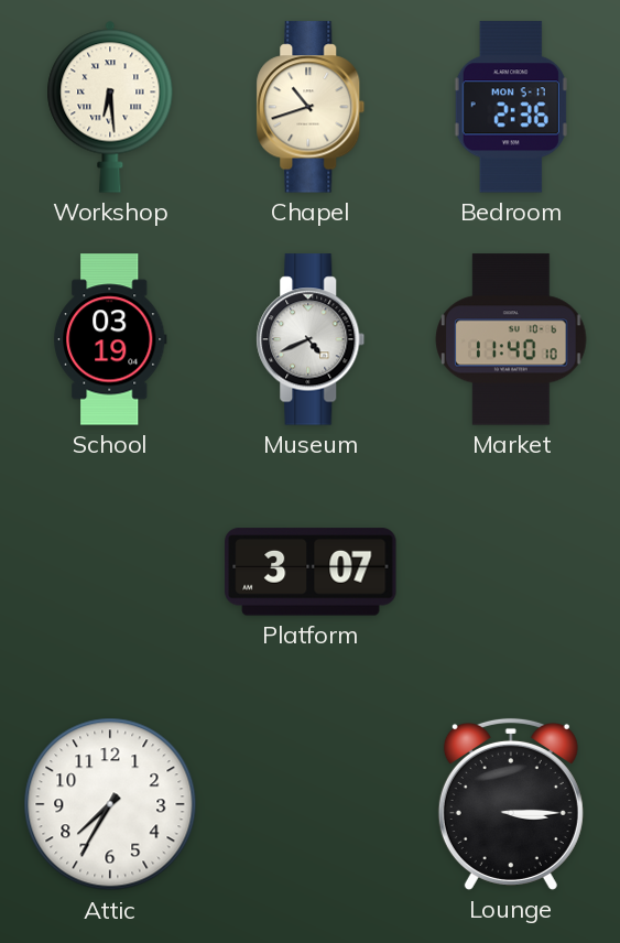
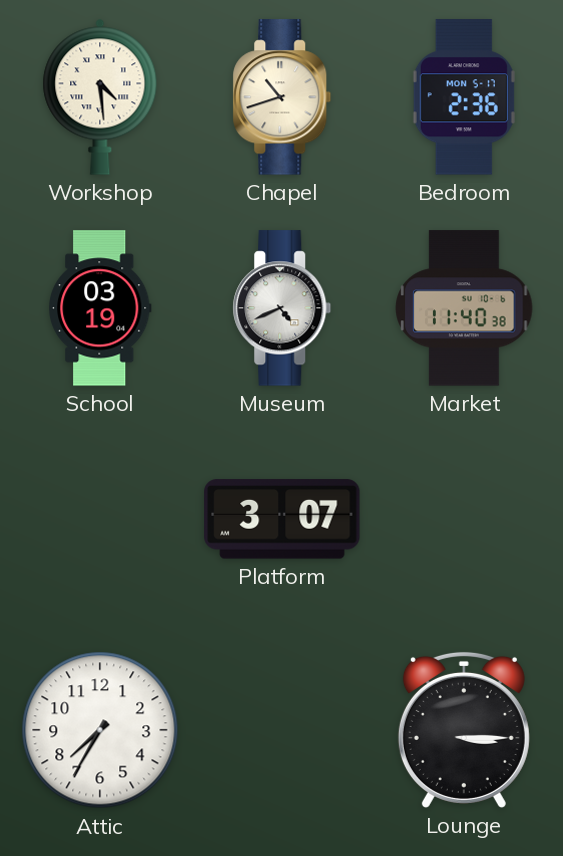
Workshop: 6:29 -> 4:29
Market: 11:40:10 -> 11:40:38
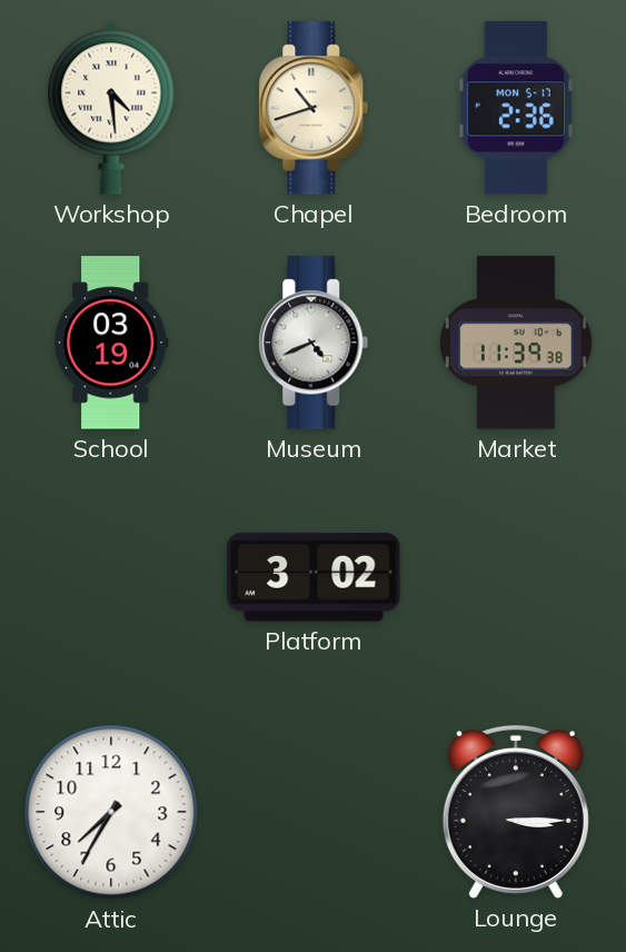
Market: 11:40 -> 11:39
Platform: 3:07 -> 3:02
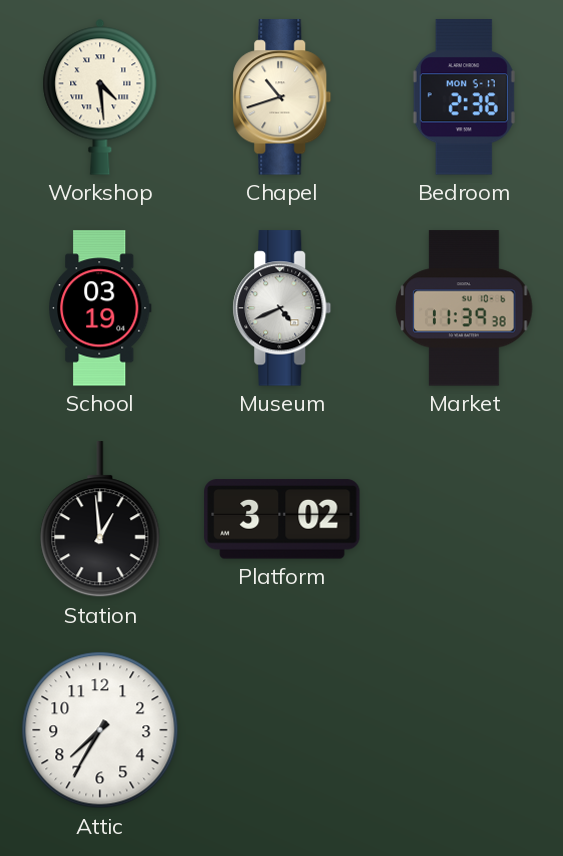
Station: none -> 12:59
Lounge: 3:15 -> none
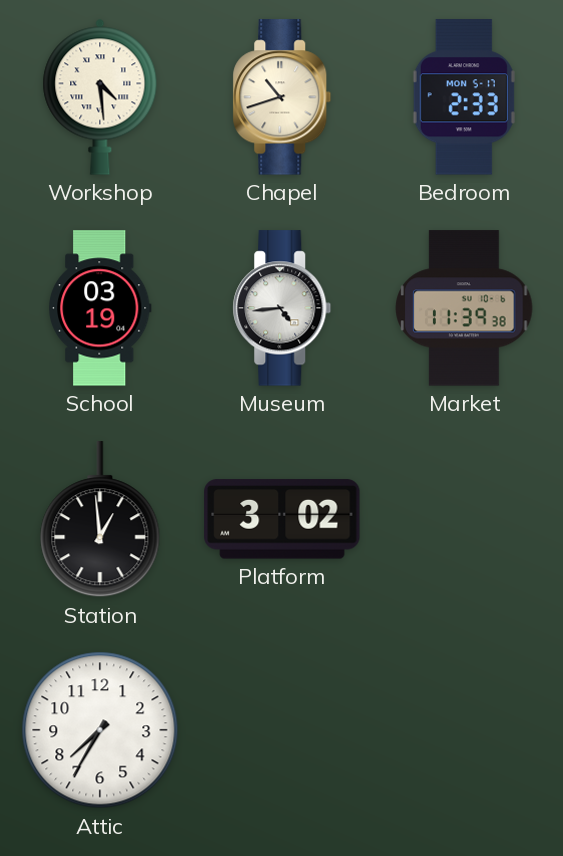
Bedroom: 2:36 -> 2:33
Museum: 4:41 -> 4:44
